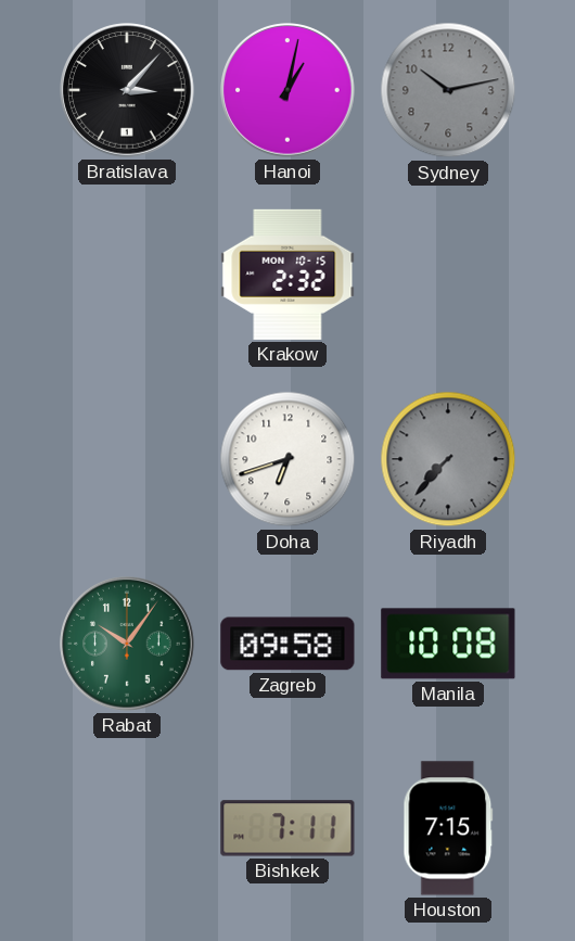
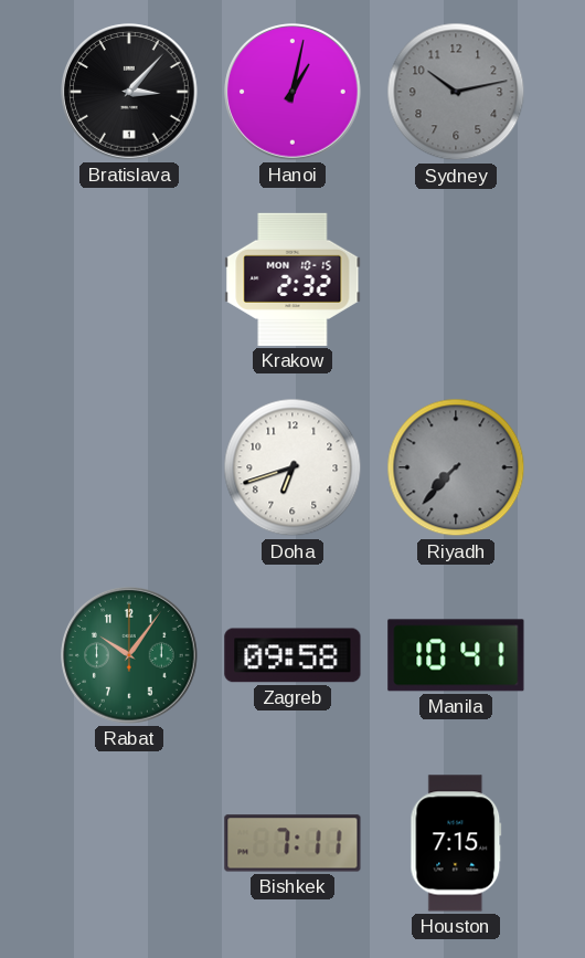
Manila: 10:08 -> 10:41
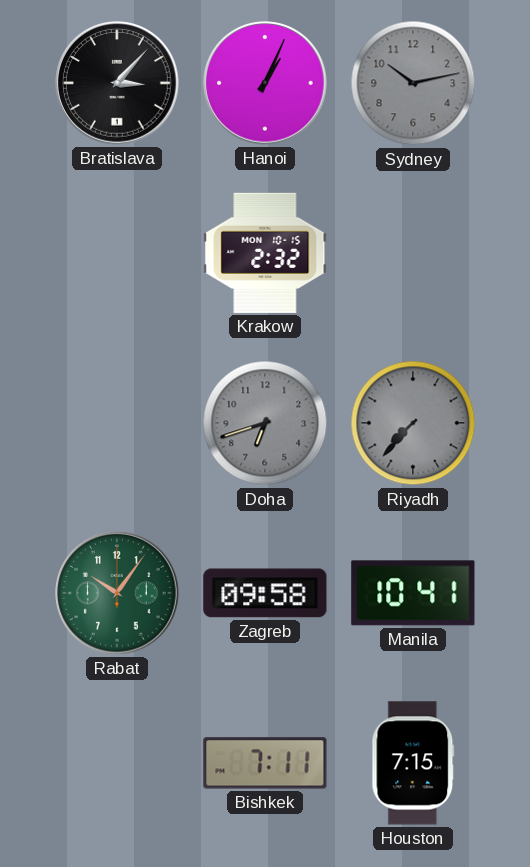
Hanoi: 1:02 -> 1:04
Doha dial: white -> grey
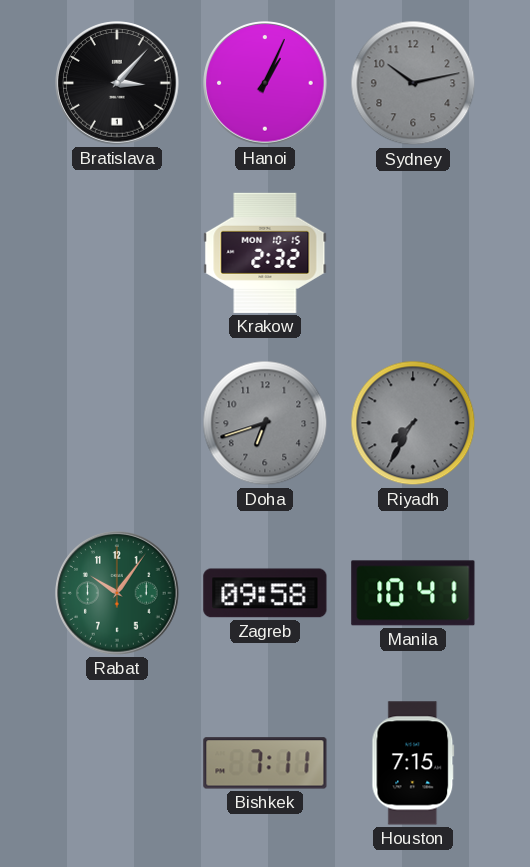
Riyadh: 7:37 -> 7:35
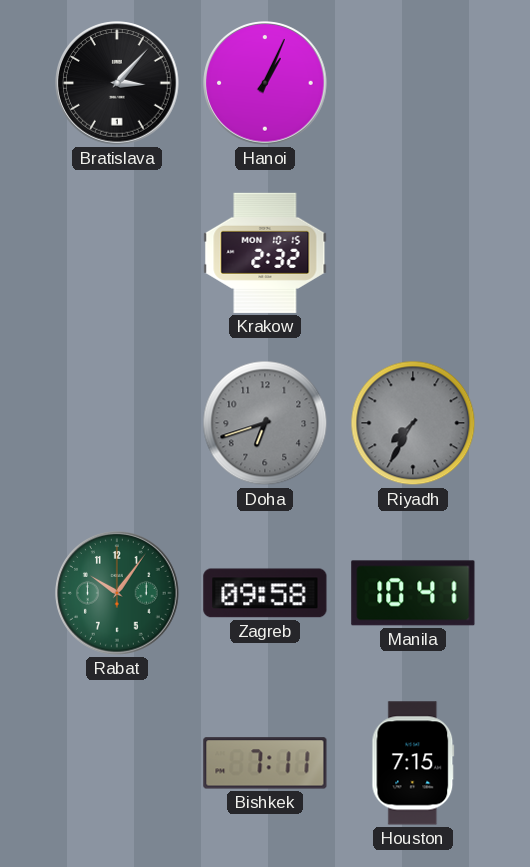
Sydney: 10:13 -> none
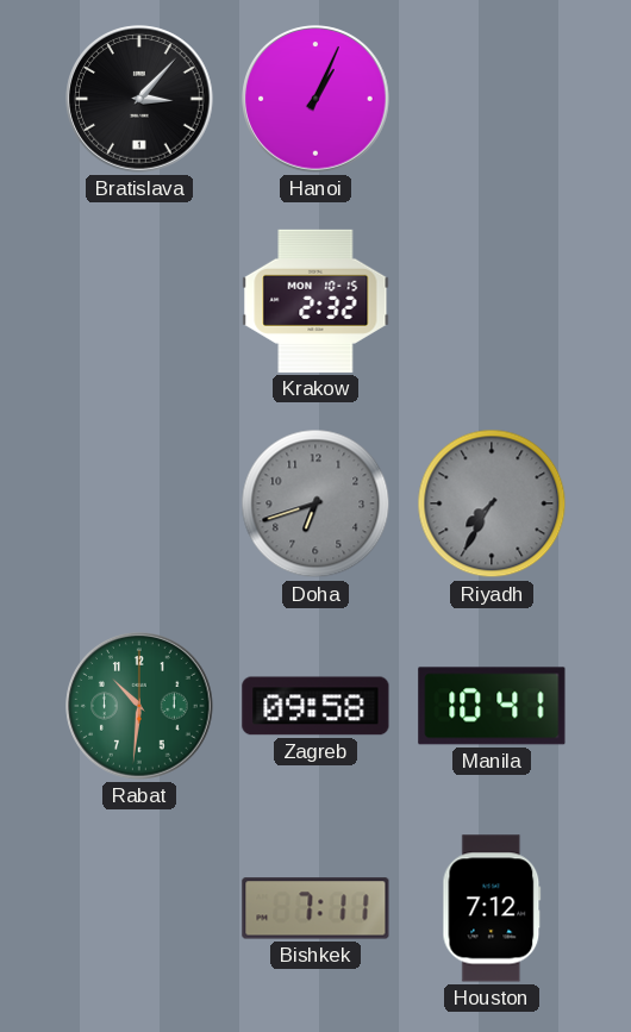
Rabat: 10:06 -> 10:31
Houston: 7:15 -> 7:12
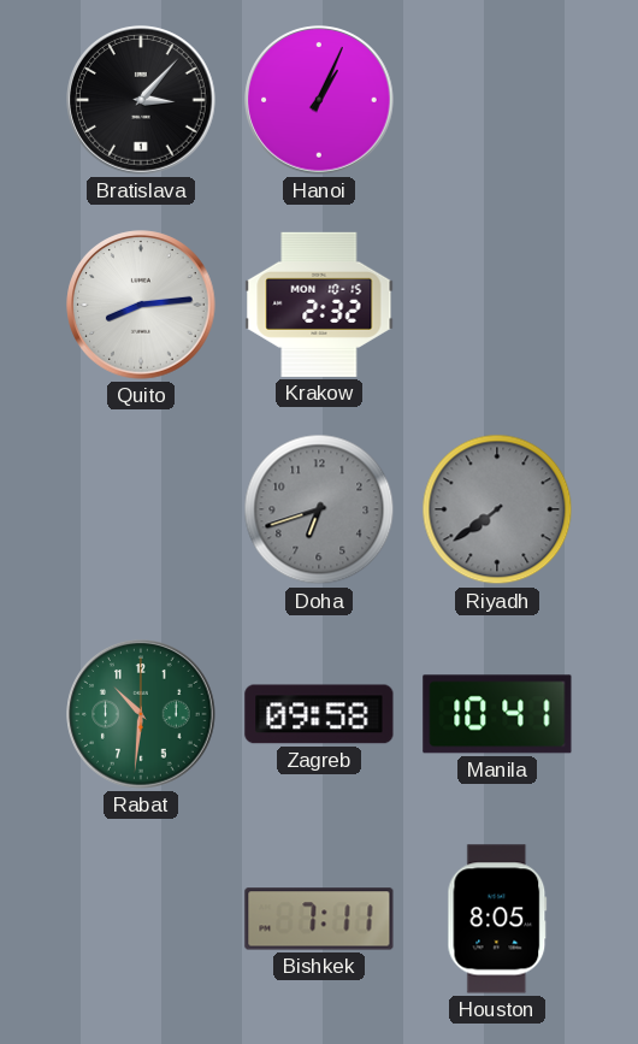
Quito: none -> 8:14
Riyadh: 7:35 -> 7:39
Houston: 7:12 -> 8:05
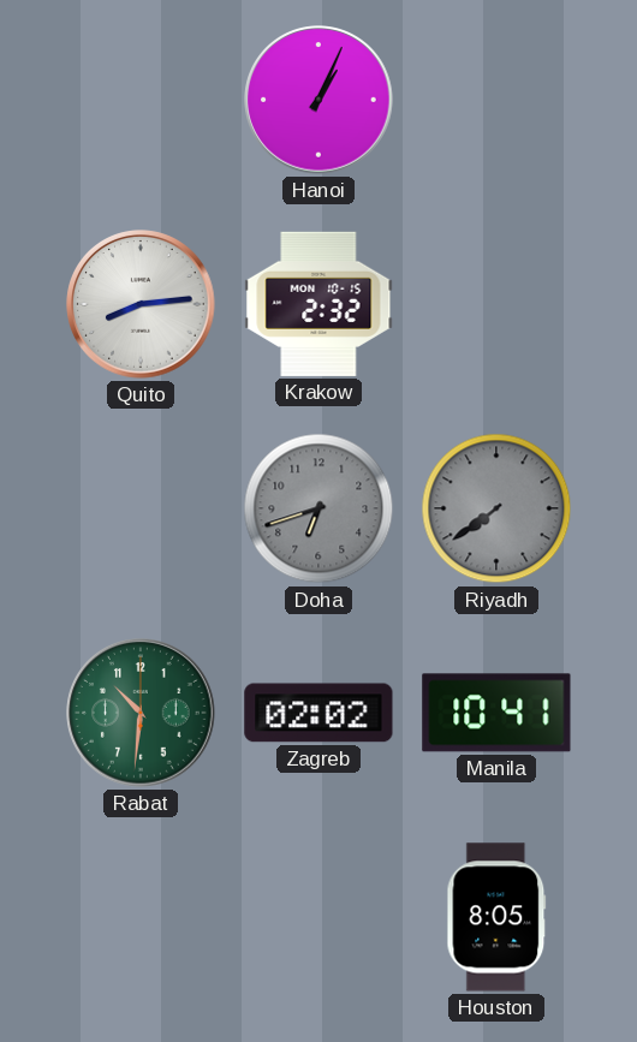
Bratislava: 3:07 -> none
Zagreb: 09:58 -> 02:02
Bishkek: 7:11 -> none
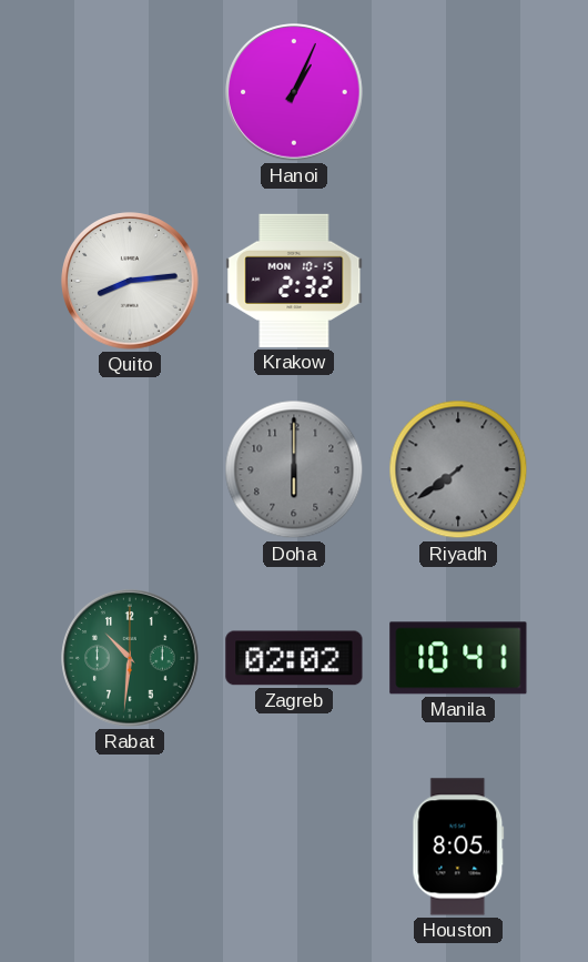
Doha: 6:42 -> 6:00
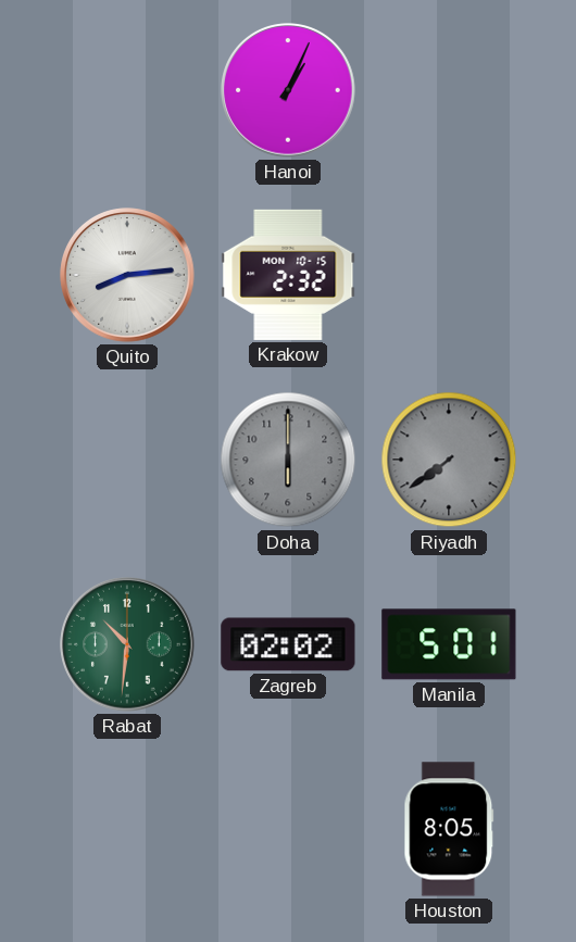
Manila: 10:41 -> 5:01
